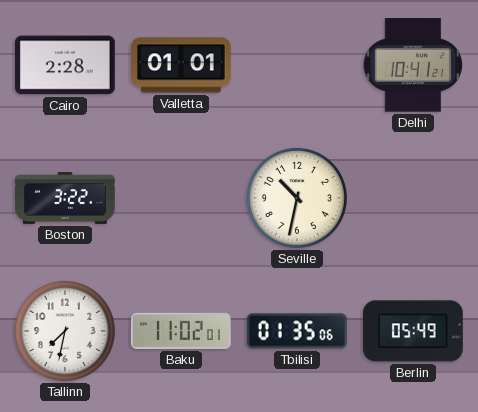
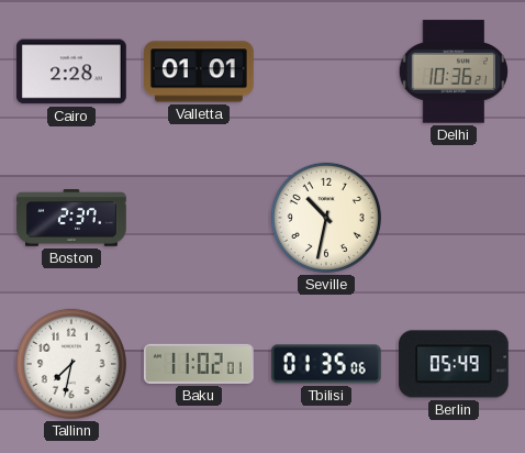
Delhi: 10:41 -> 10:36
Boston: 3:22 -> 2:37
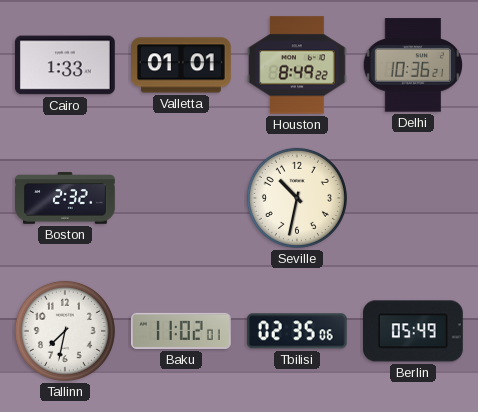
Cairo: 2:28 -> 1:33
Houston: none -> 8:49
Boston: 2:37 -> 2:32
Tbilisi: 01:35 -> 02:35
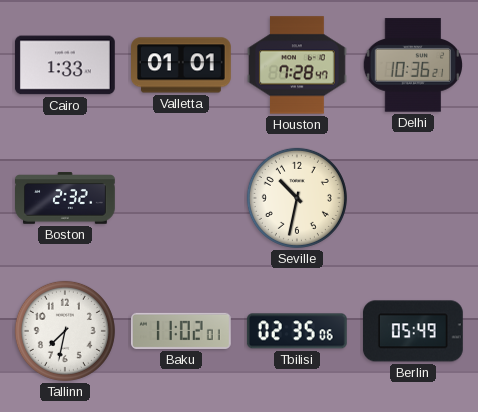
Houston: 8:49 -> 7:28
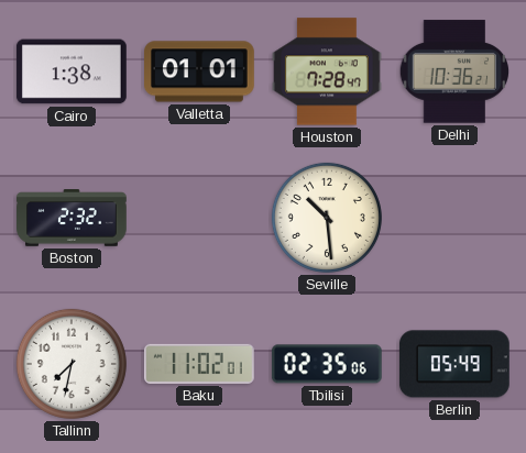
Cairo: 1:33 -> 1:38
Seville: 10:32 -> 10:29
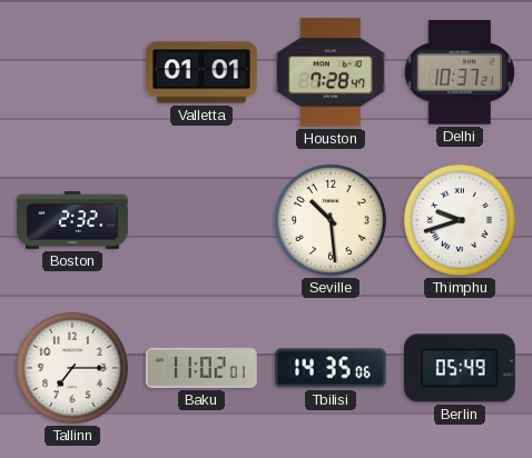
Cairo: 1:38 -> none
Delhi: 10:36 -> 10:37
Thimphu: none -> 9:42
Tallinn: 7:32 -> 7:15
Tbilisi: 02:35 -> 14:35
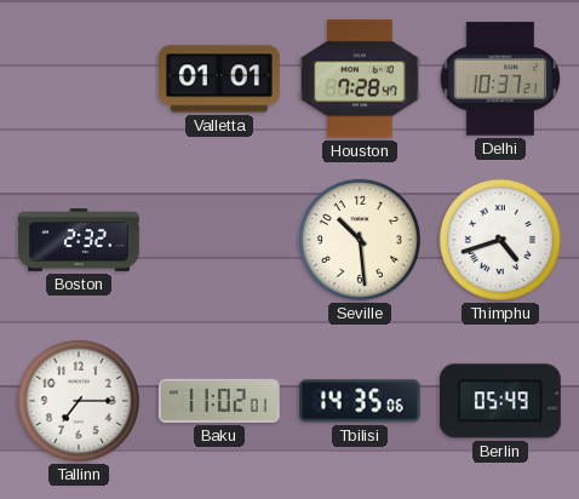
Thimphu: 9:42 -> 4:42
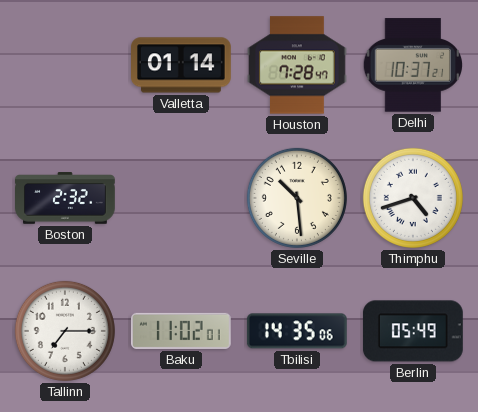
Valletta: 01:01 -> 01:14
